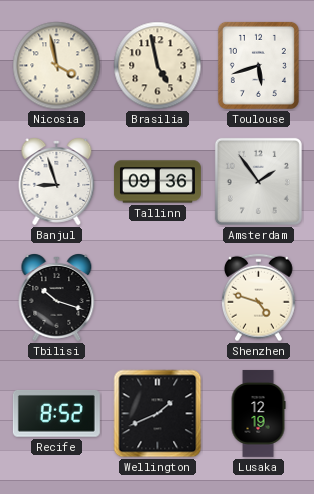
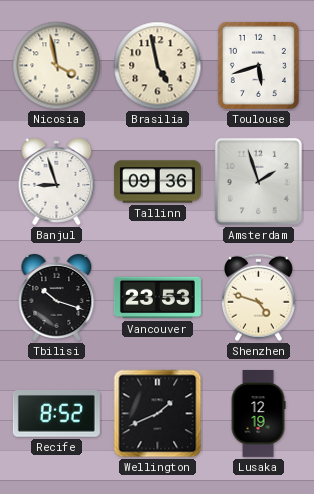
Amsterdam: 1:54 -> 1:57
Vancouver: none -> 23:53
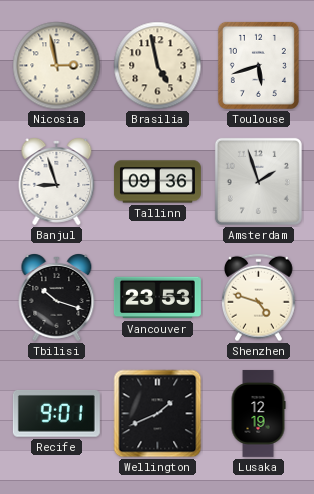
Nicosia: 3:58 -> 2:58
Recife: 8:52 -> 9:01
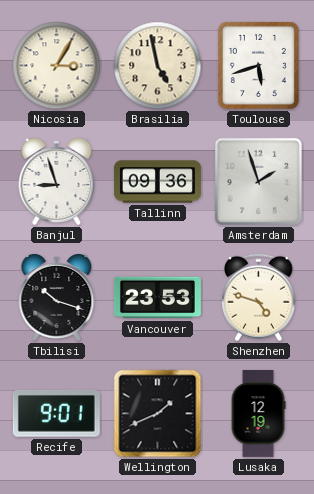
Nicosia: 2:58 -> 3:05
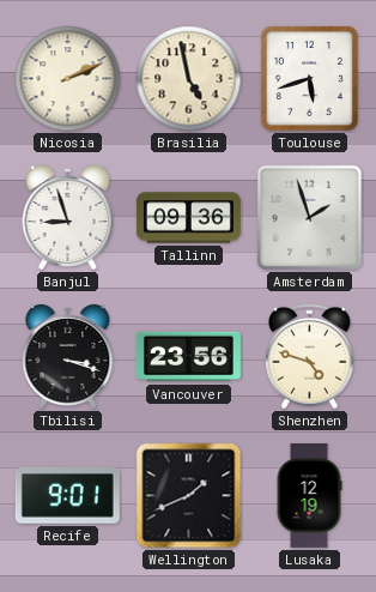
Nicosia: 3:05 -> 2:11
Tbilisi: 10:18 -> 3:18
Vancouver: 23:53 -> 23:56
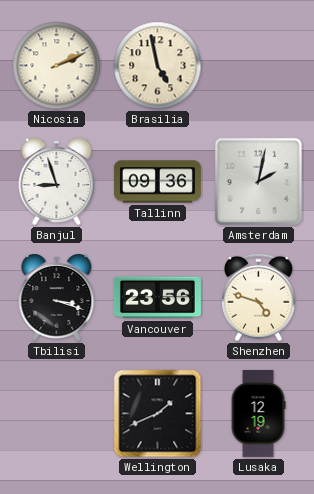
Toulouse: 5:42 -> none
Amsterdam: 1:57 -> 2:02
Recife: 9:01 -> none
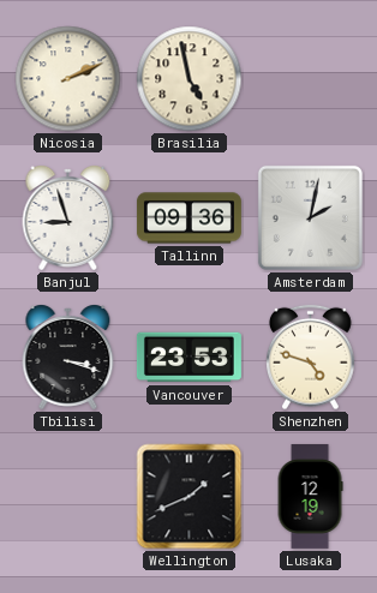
Vancouver: 23:56 -> 23:53
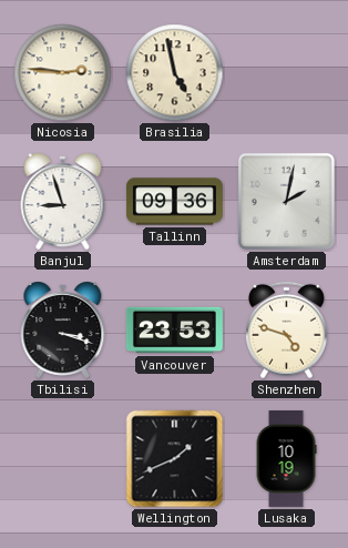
Nicosia: 2:11 -> 2:46
Lusaka: 12:19 -> 10:19
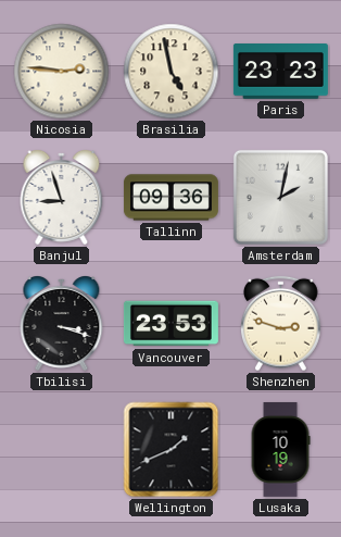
Paris: none -> 23:23
Shenzhen: 4:48 -> 2:48
